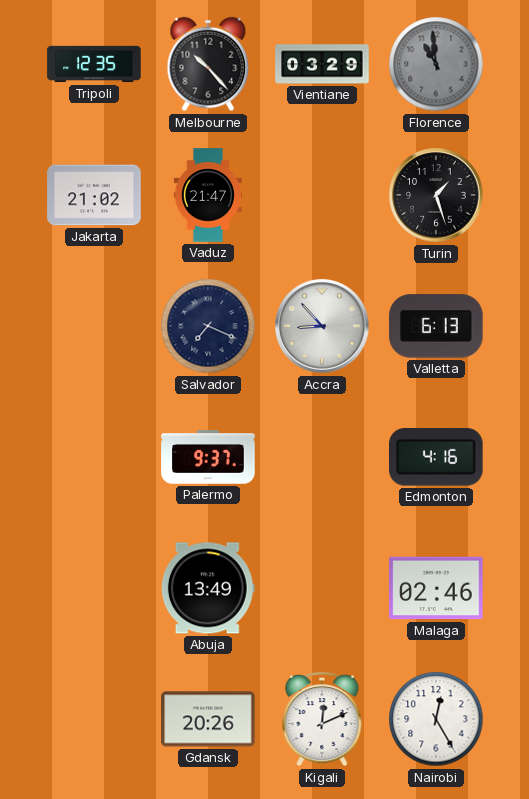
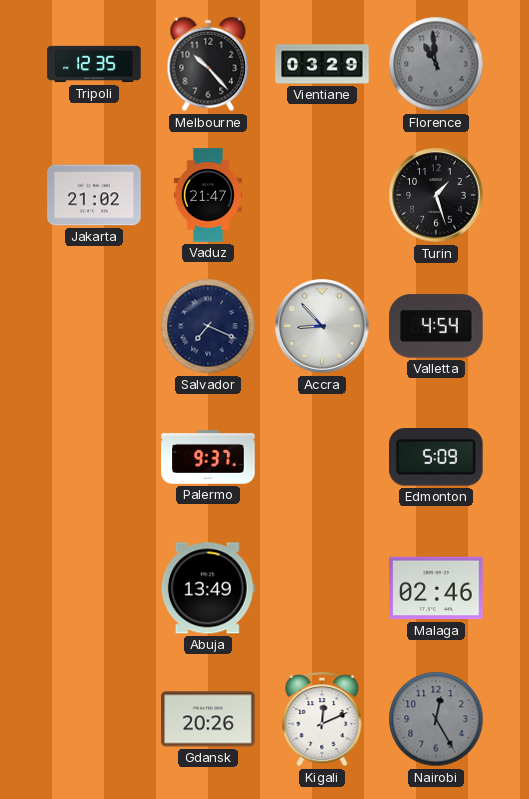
Valletta: 6:13 -> 4:54
Edmonton: 4:16 -> 5:09
Nairobi dial: white -> grey
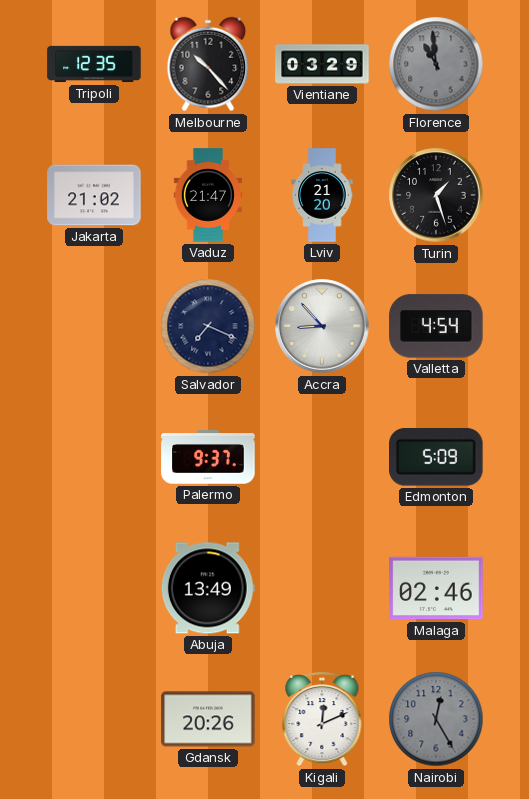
Lviv: none -> 21:20
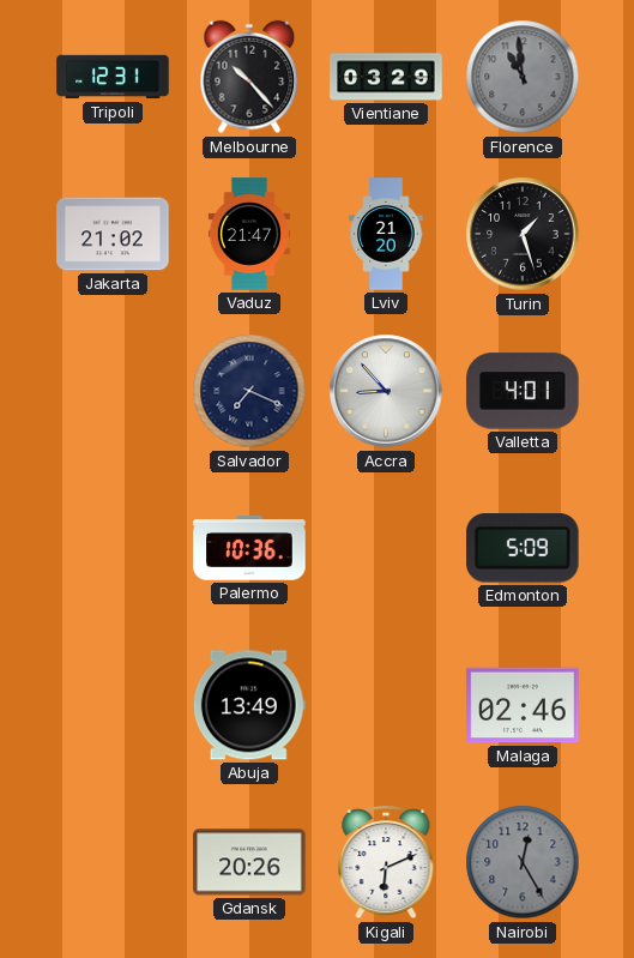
Tripoli: 12:35 -> 12:31
Valletta: 4:54 -> 4:01
Palermo: 9:37 -> 10:36
Kigali: 12:11 -> 6:11
